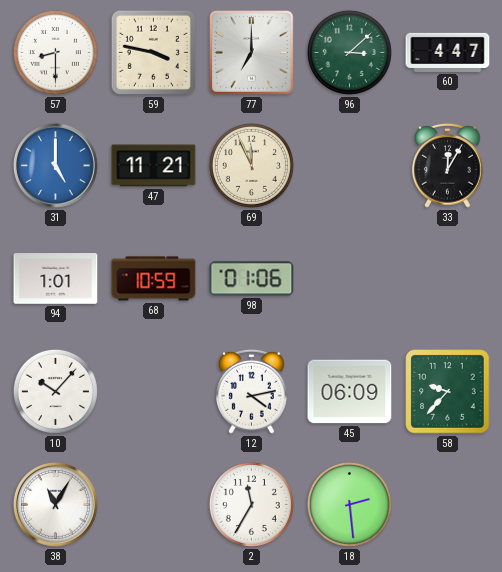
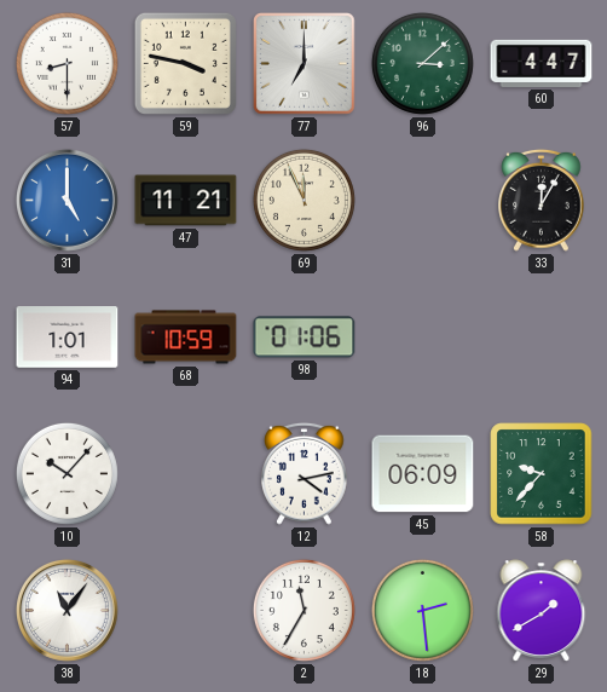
38: 11:05 -> 11:06
29: none -> 1:40
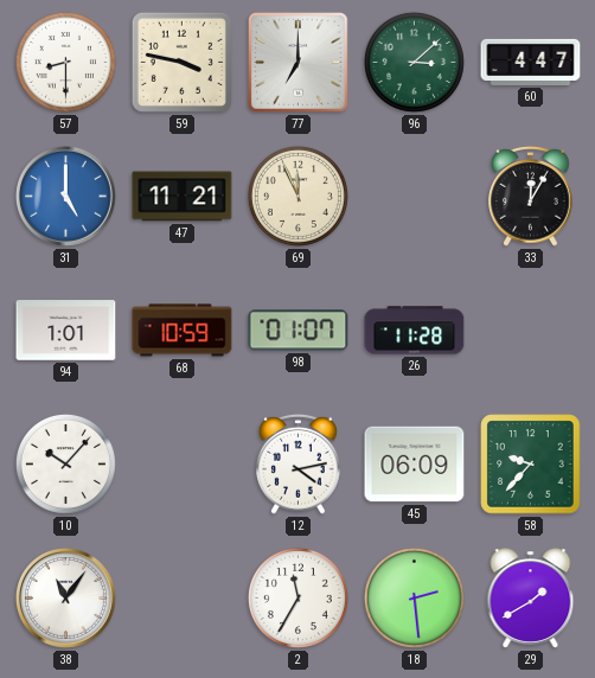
98: 01:06 -> 01:07
26: none -> 11:28
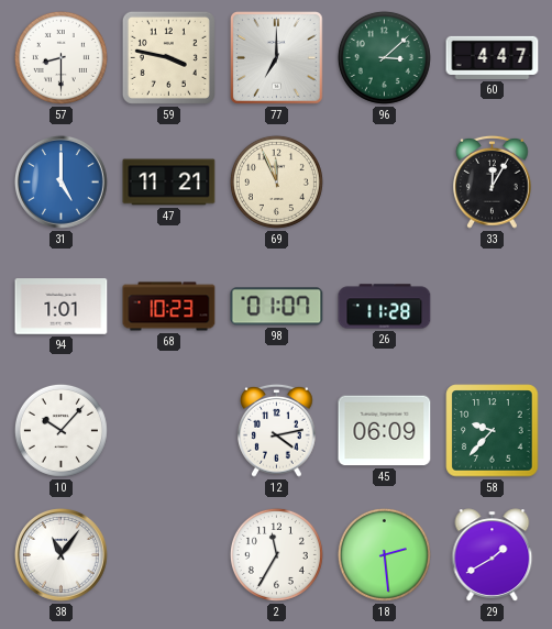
68: 10:59 -> 10:23
